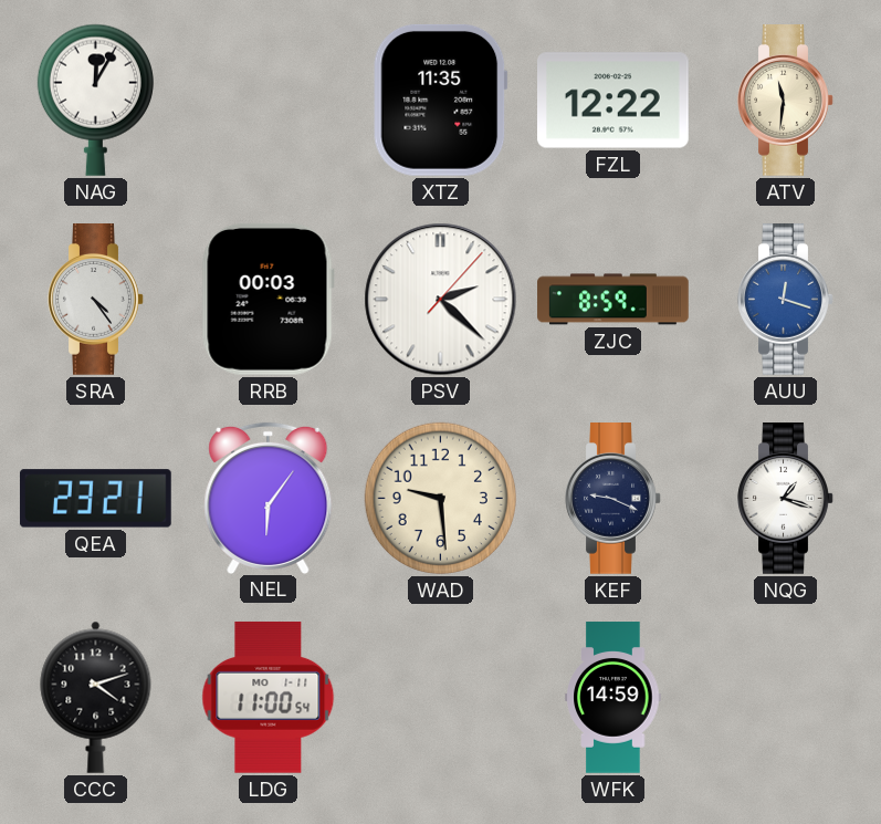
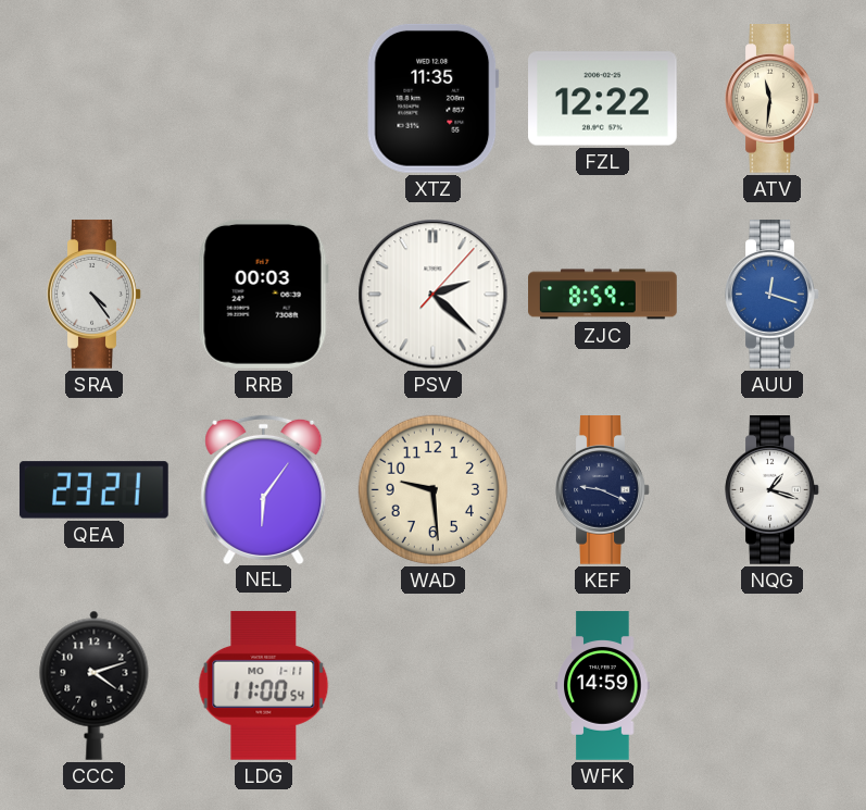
NAG: 12:05 -> none
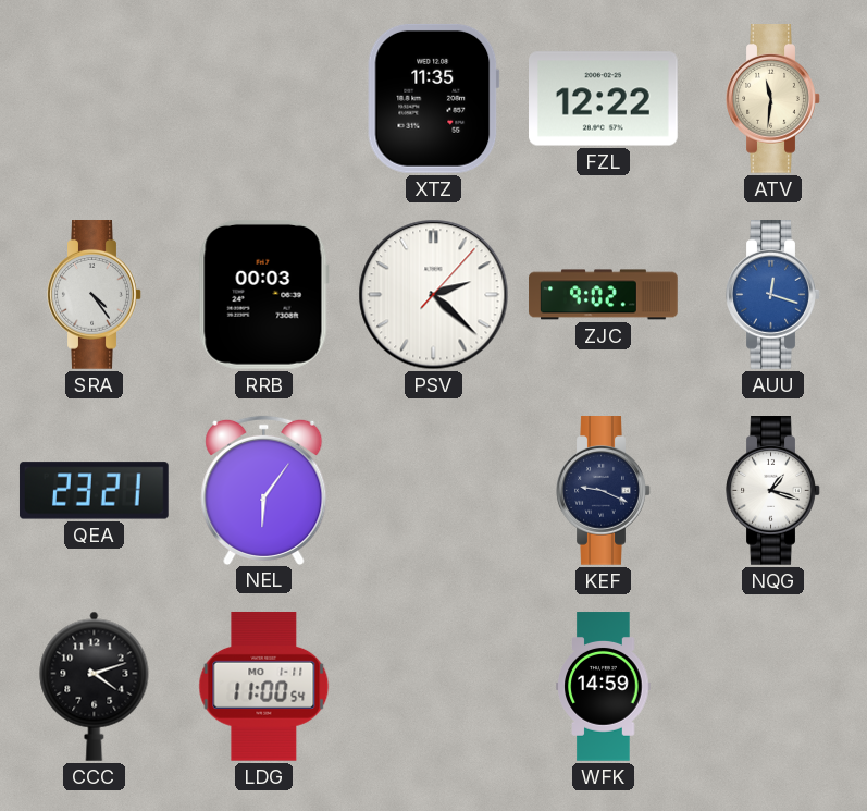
ZJC: 8:59 -> 9:02
WAD: 9:29 -> none
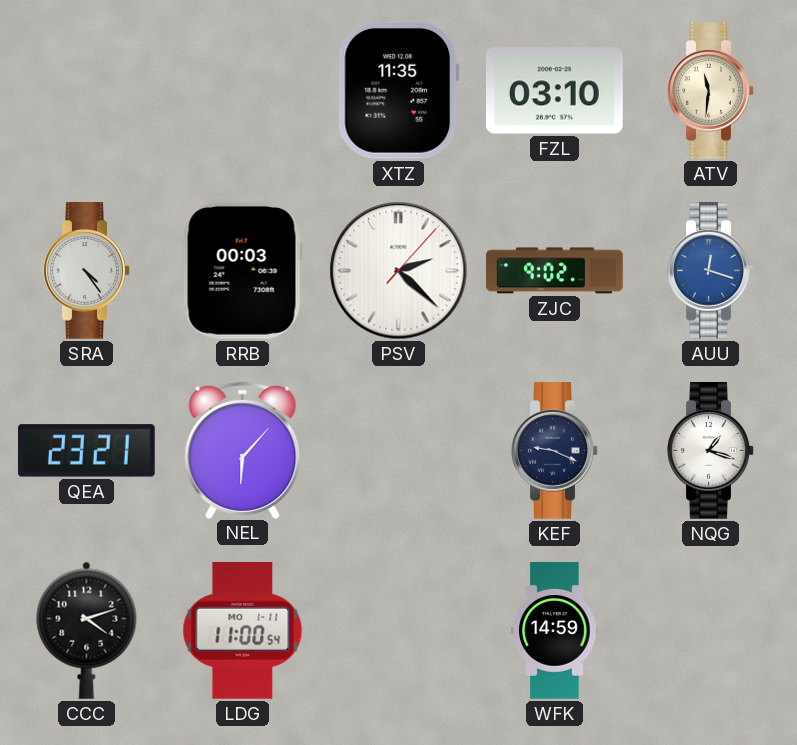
FZL: 12:22 -> 03:10
NEL: 6:06 -> 6:07
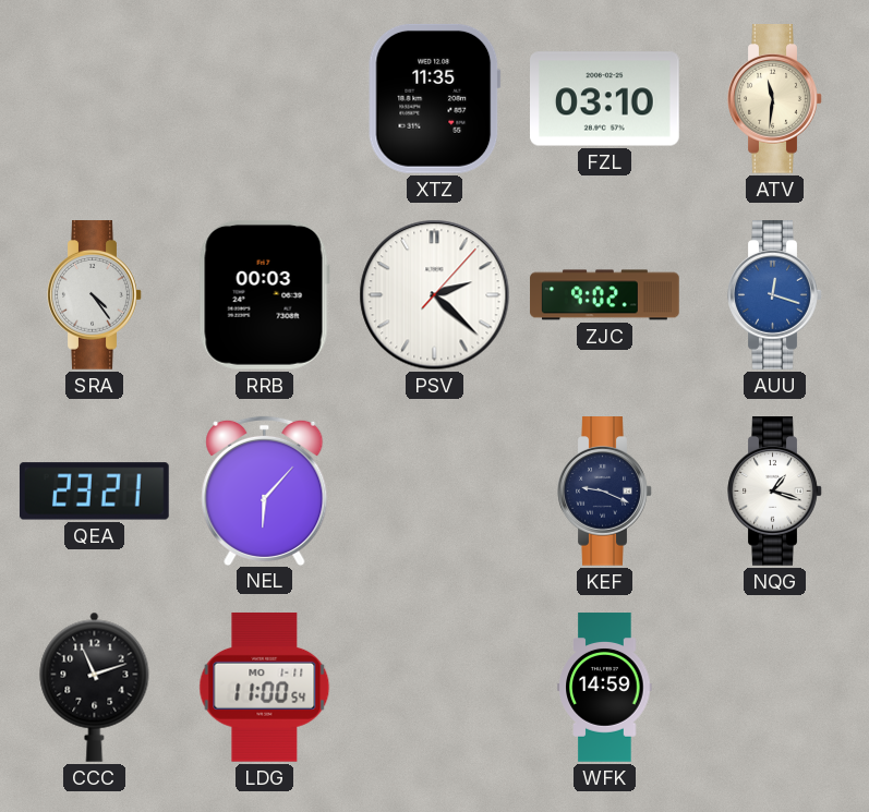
CCC: 4:12 -> 11:12
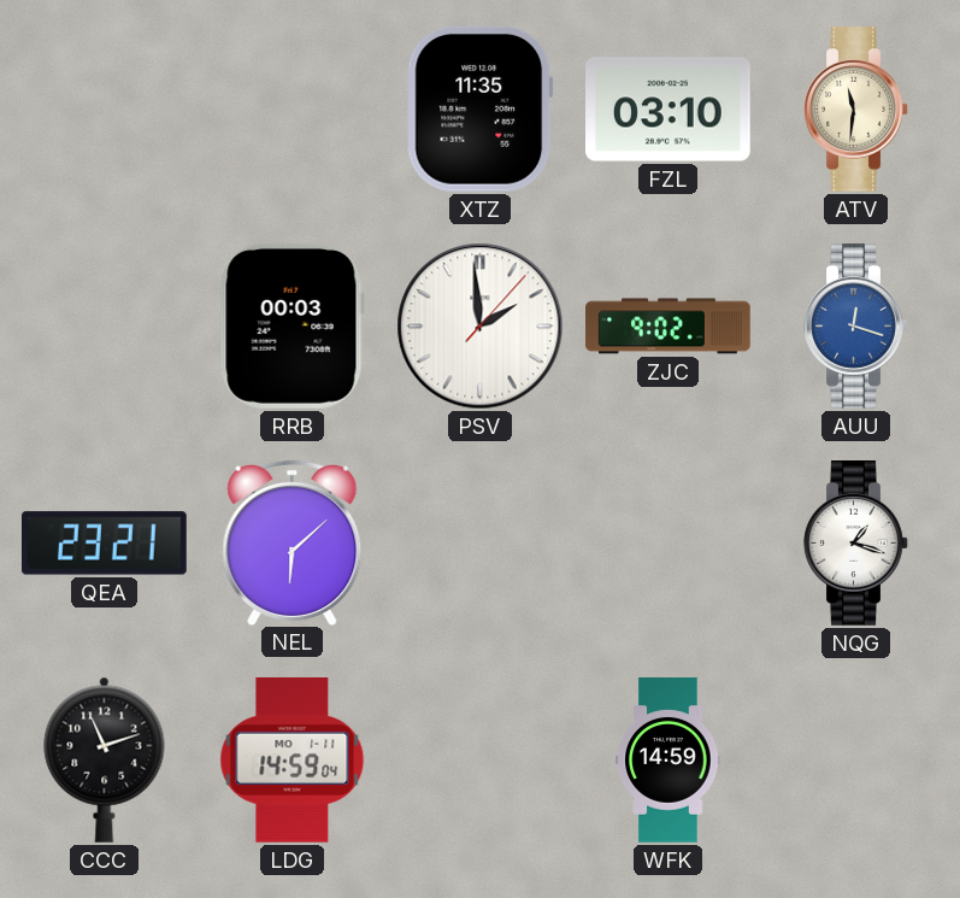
SRA: 4:24 -> none
PSV: 2:22 -> 1:59
NEL: 6:07 -> 6:08
KEF: 9:19 -> none
LDG: 11:00 -> 14:59
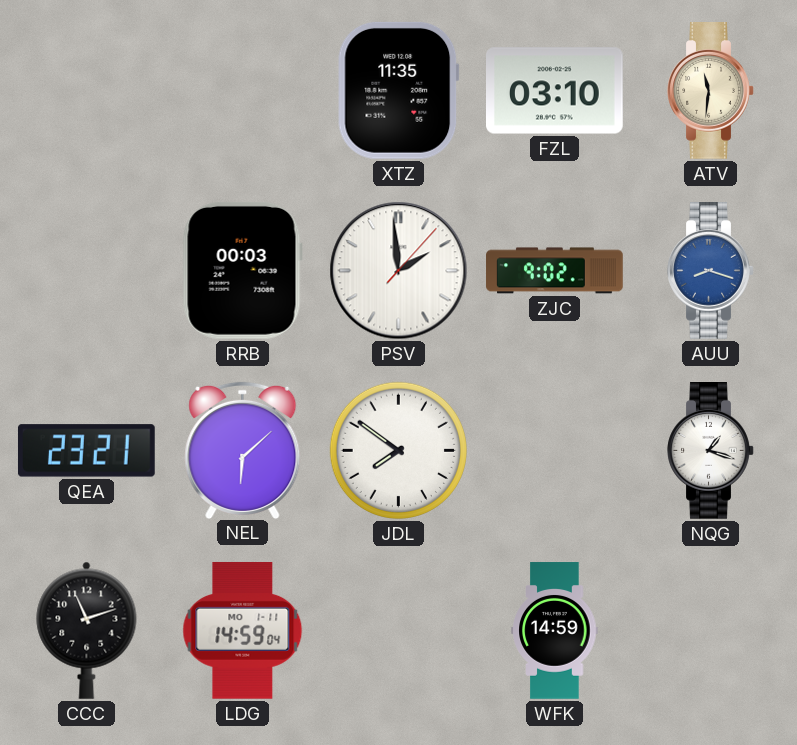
AUU: 12:18 -> 8:18
JDL: none -> 7:51
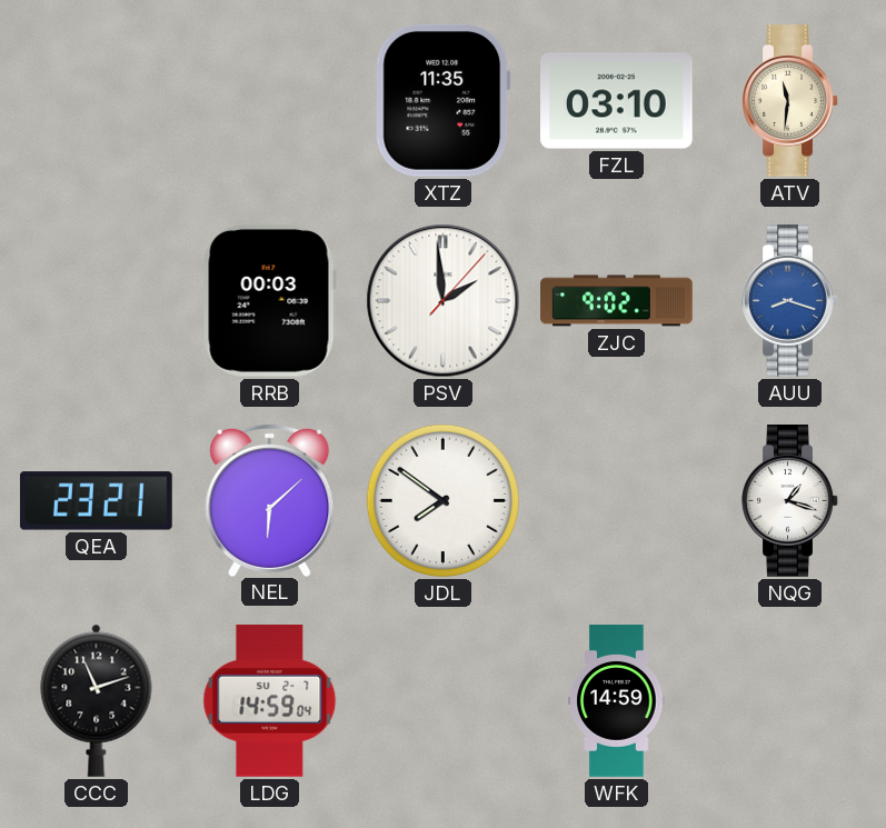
LDG date: MO 1-11 -> SU 2-7
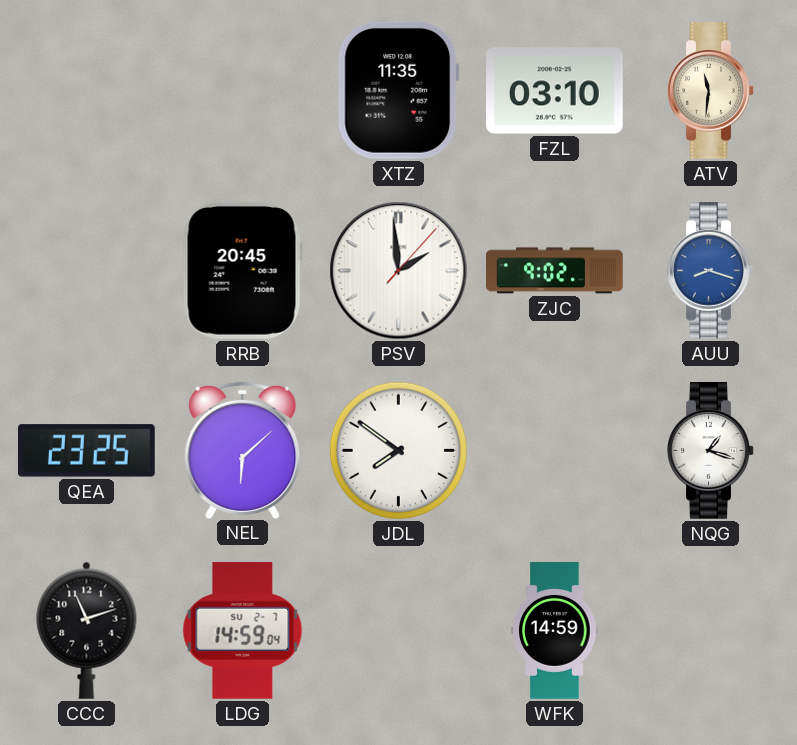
RRB: 00:03 -> 20:45
QEA: 23:21 -> 23:25
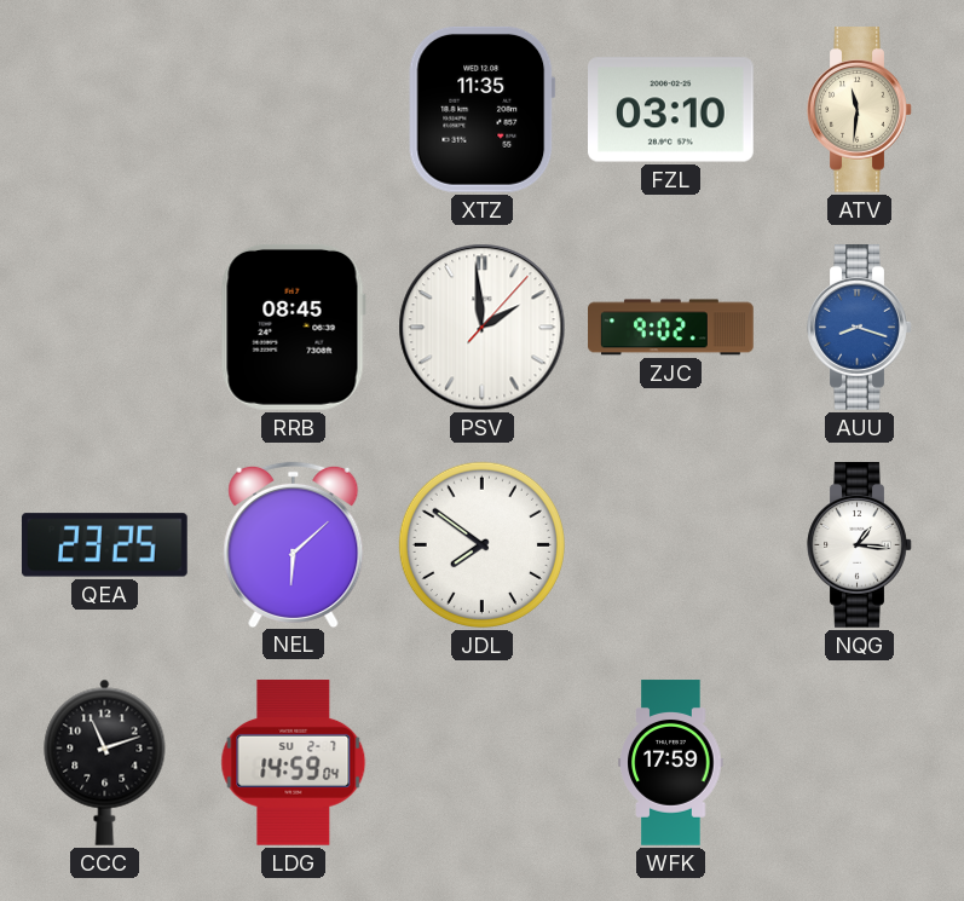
RRB: 20:45 -> 08:45
NQG: 1:18 -> 1:16
WFK: 14:59 -> 17:59
